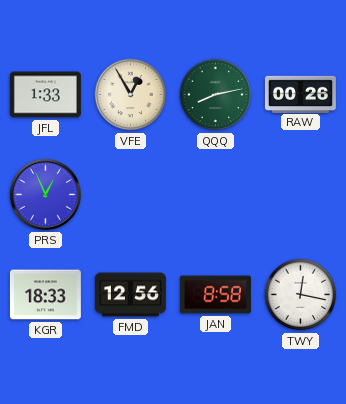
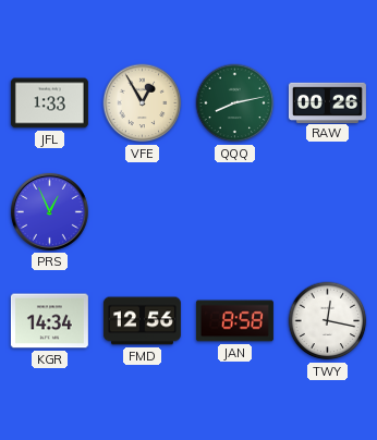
KGR: 18:33 -> 14:34
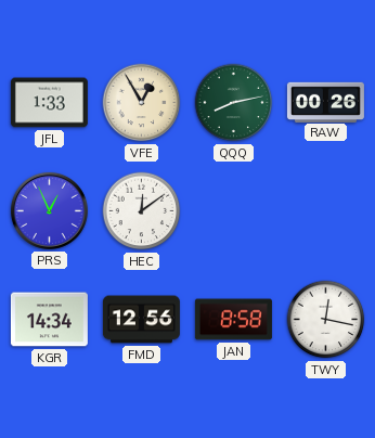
HEC: none -> 12:09
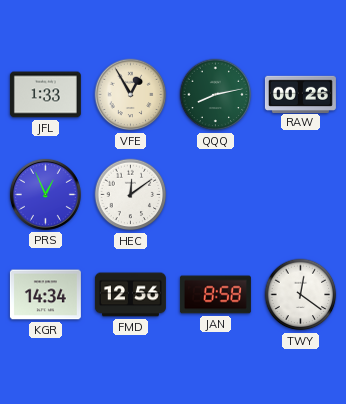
TWY: 12:17 -> 12:21
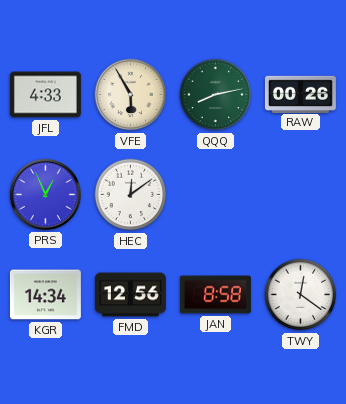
JFL: 1:33 -> 4:33
VFE: 12:55 -> 5:55
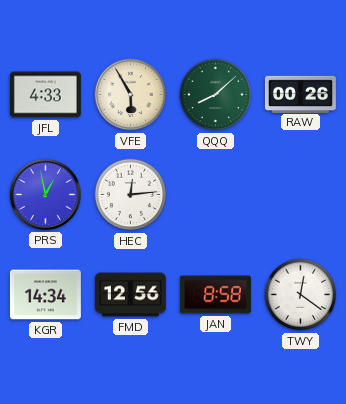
QQQ: 8:13 -> 8:08
PRS: 12:56 -> 12:58
HEC: 12:09 -> 12:14
